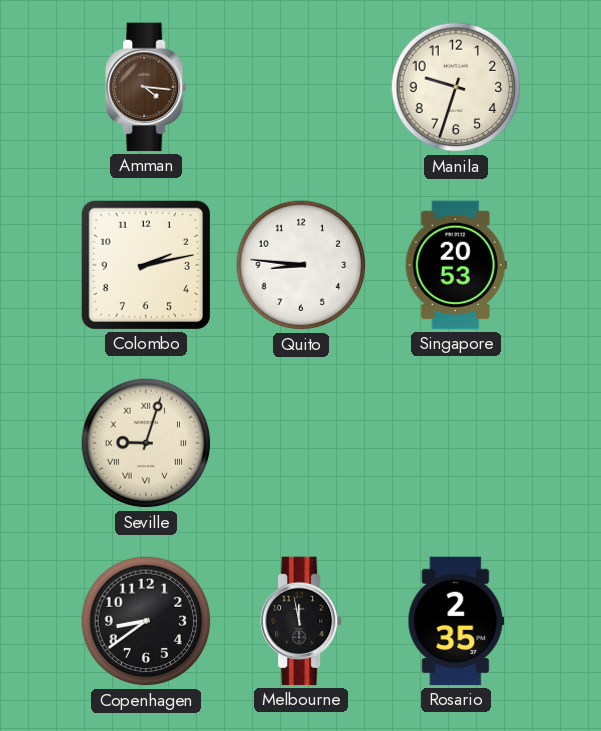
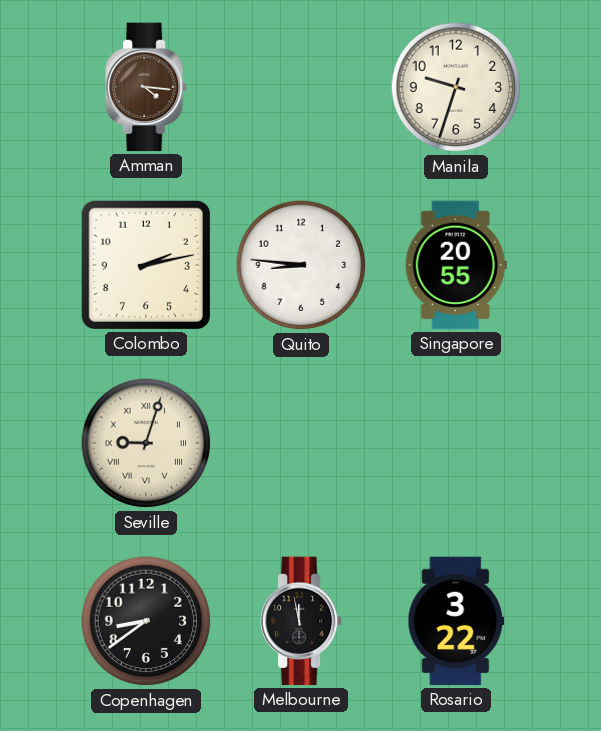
Singapore: 20:53 -> 20:55
Rosario: 2:35 -> 3:22
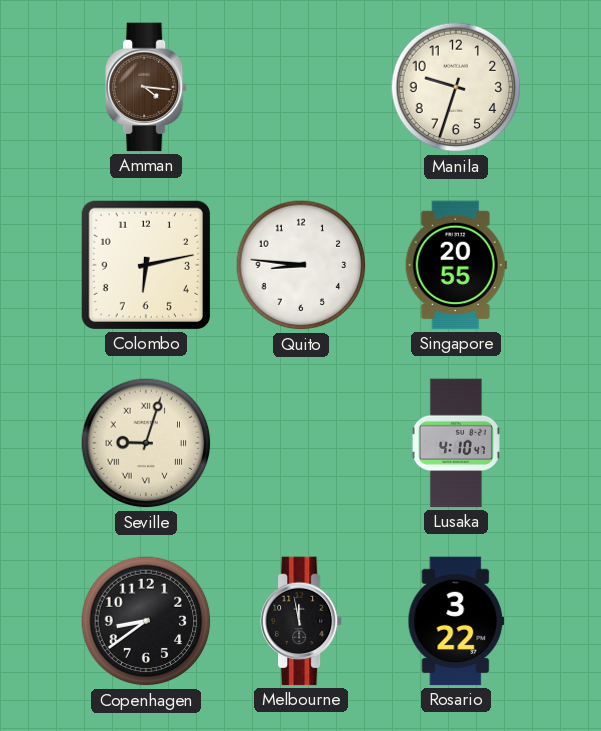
Colombo: 2:13 -> 6:13
Lusaka: none -> 4:10
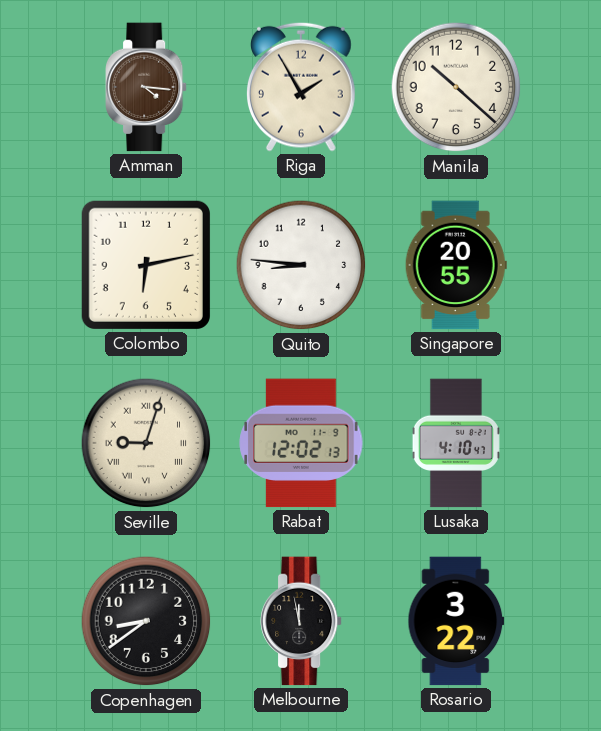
Riga: none -> 1:55
Manila: 9:33 -> 10:22
Rabat: none -> 12:02
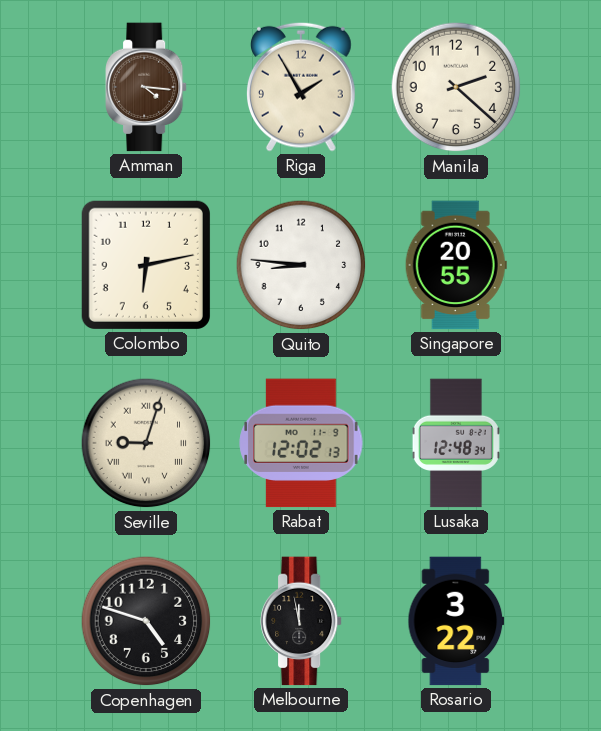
Manila: 10:22 -> 2:22
Lusaka: 4:10 -> 12:48
Copenhagen: 8:39 -> 4:48
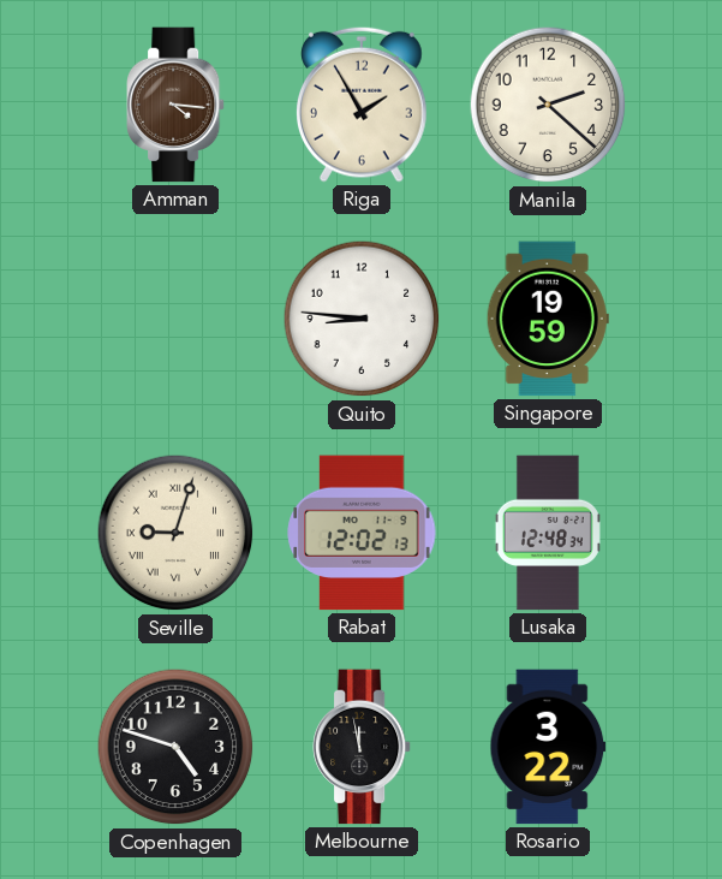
Colombo: 6:13 -> none
Singapore: 20:55 -> 19:59
